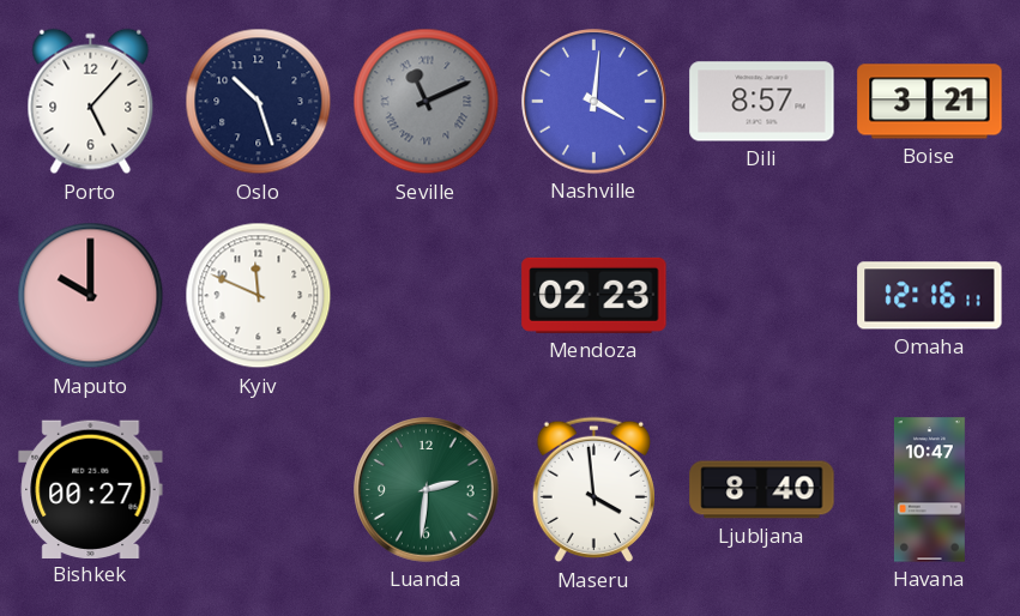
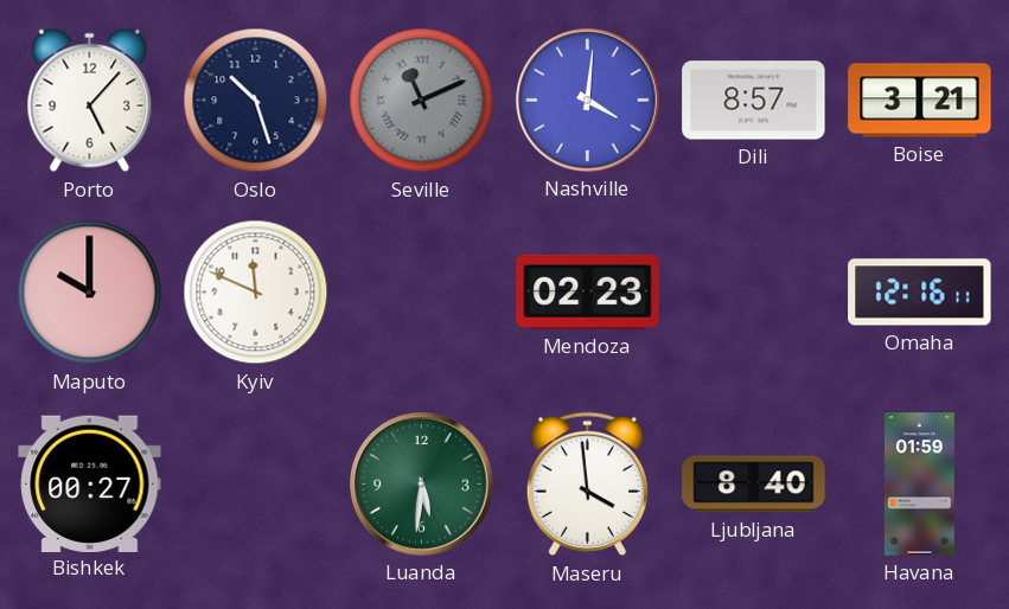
Luanda: 2:31 -> 5:31
Havana: 10:47 -> 01:59
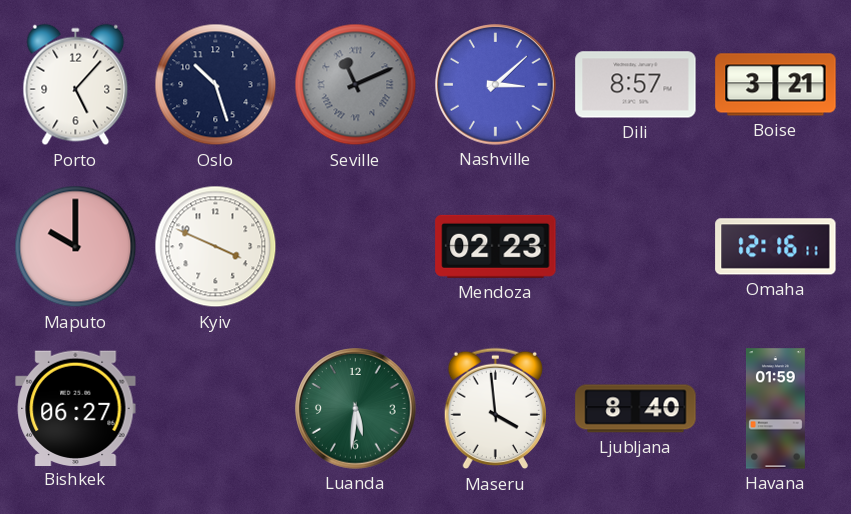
Nashville: 4:01 -> 3:08
Kyiv: 11:49 -> 3:49
Bishkek: 00:27 -> 06:27
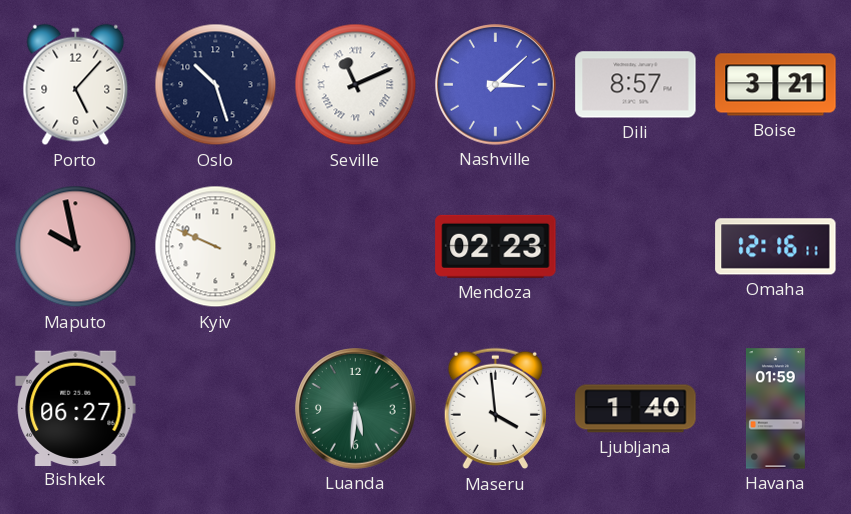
Seville dial: grey -> white
Maputo: 10:00 -> 9:58
Kyiv: 3:49 -> 9:49
Ljubljana: 8:40 -> 1:40
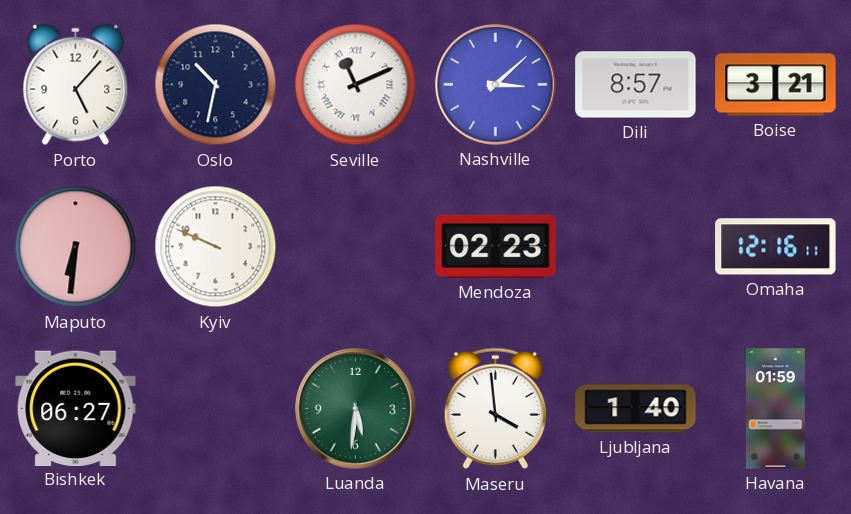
Oslo: 10:27 -> 10:32
Maputo: 9:58 -> 6:31
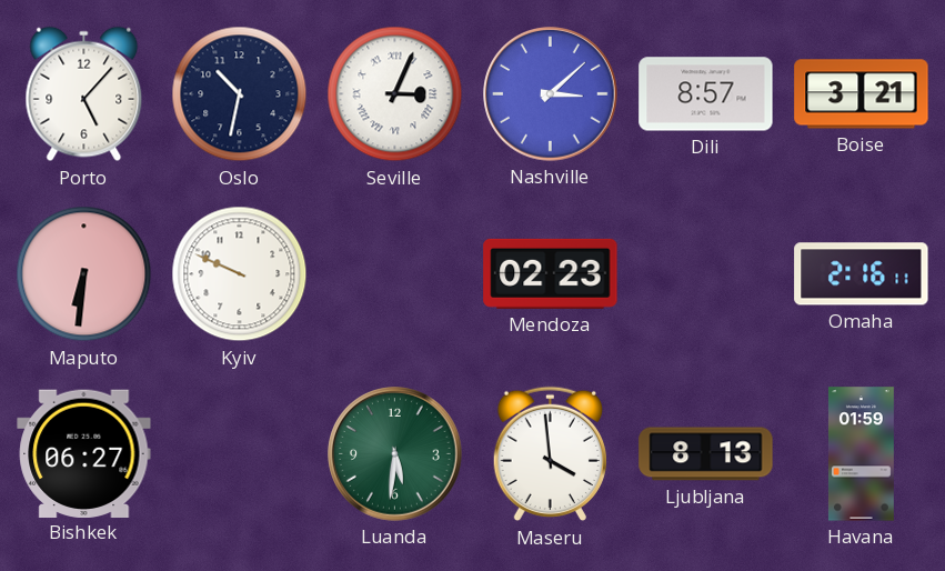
Seville: 11:11 -> 3:04
Omaha: 12:16 -> 2:16
Ljubljana: 1:40 -> 8:13
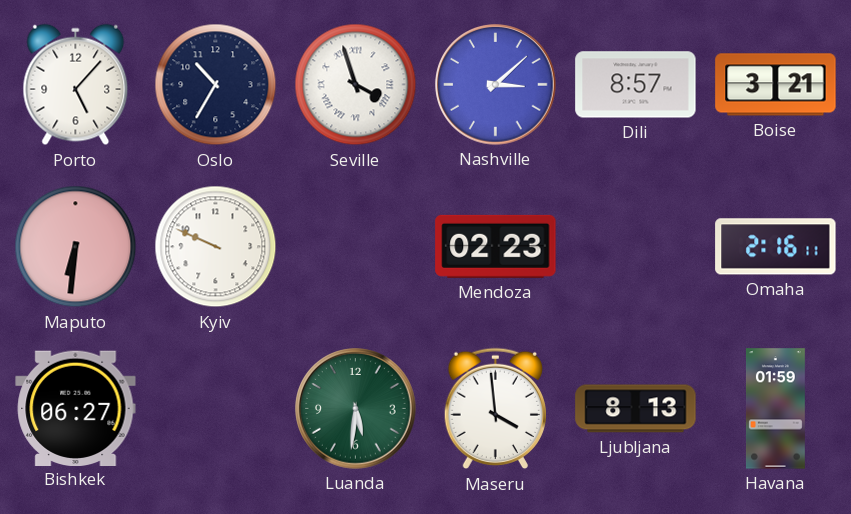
Oslo: 10:32 -> 10:35
Seville: 3:04 -> 3:57
